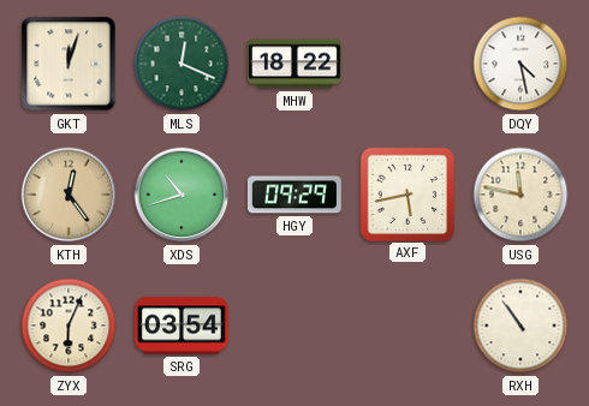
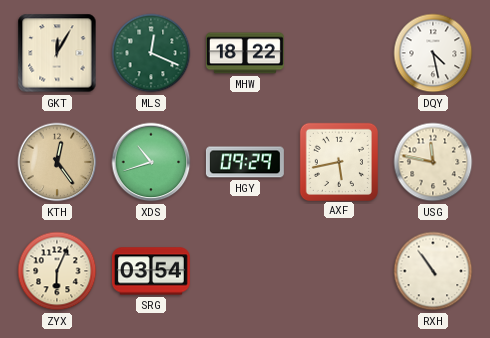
GKT: 12:03 -> 12:05
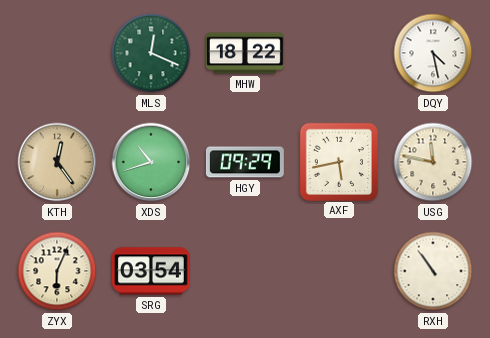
GKT: 12:05 -> none
